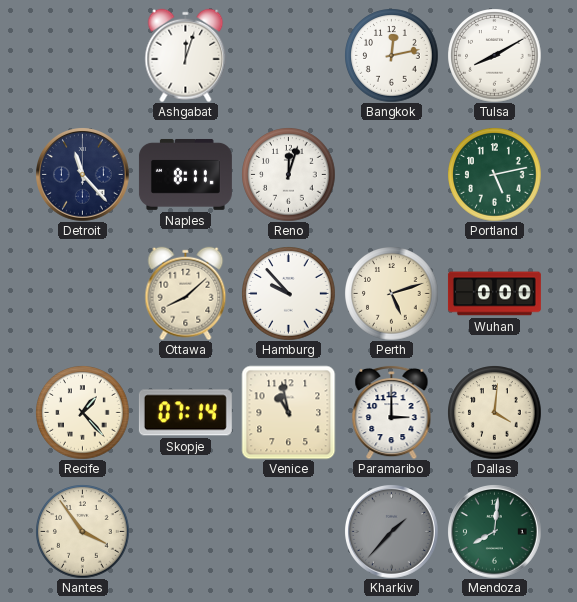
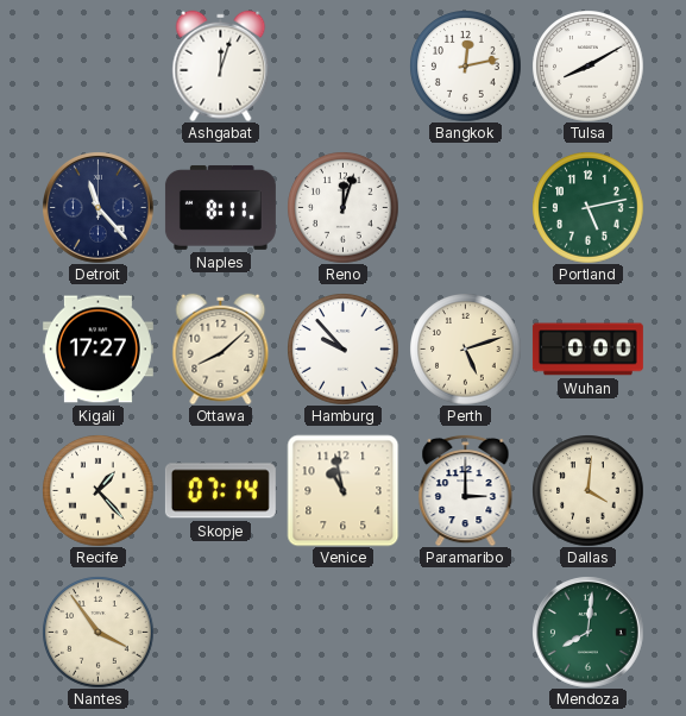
Kigali: none -> 17:27
Kharkiv: 1:37 -> none
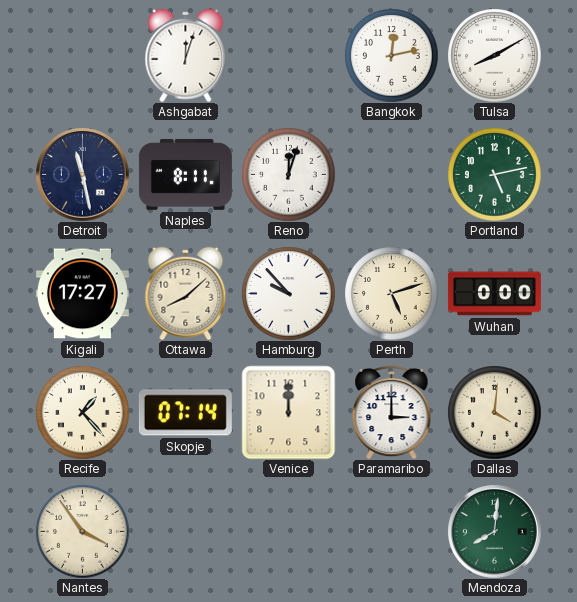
Detroit: 11:23 -> 11:28
Venice: 10:58 -> 12:00
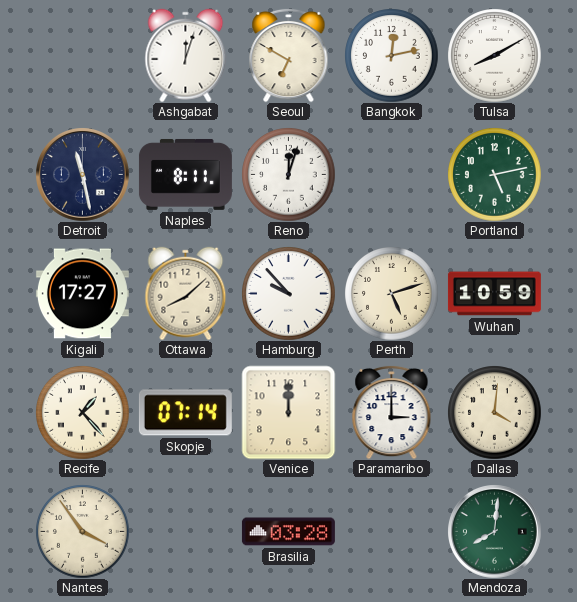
Seoul: none -> 6:50
Wuhan: 0:00 -> 10:59
Brasilia: none -> 03:28
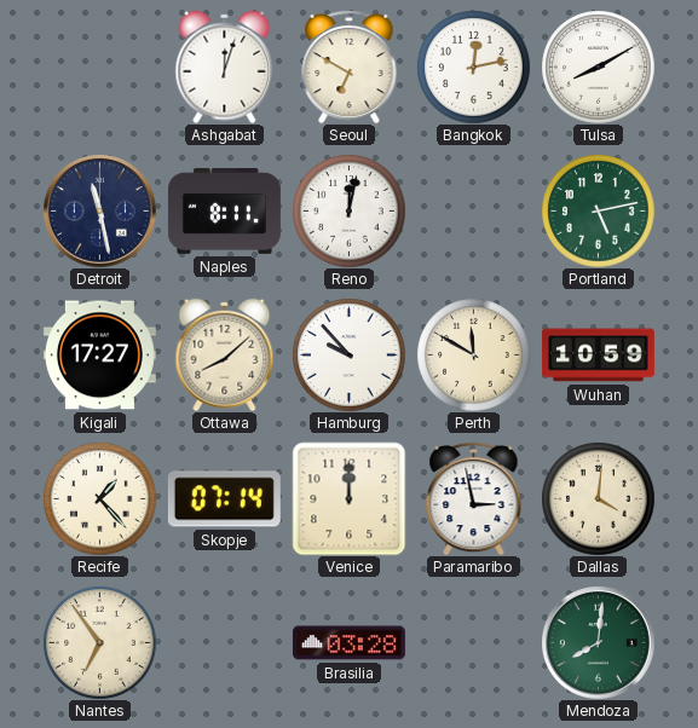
Reno: 12:03 -> 12:02
Perth: 5:12 -> 11:50
Paramaribo: 3:00 -> 2:58
Nantes: 3:54 -> 6:54
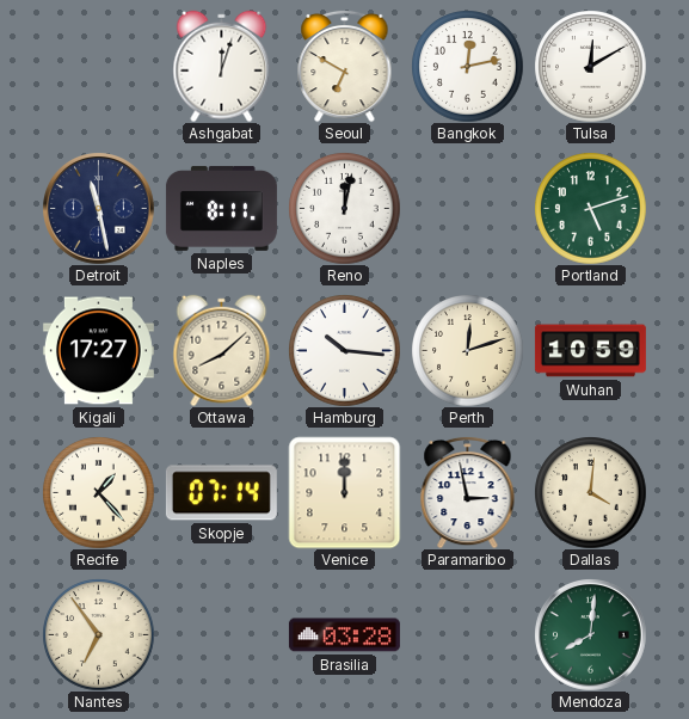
Tulsa: 8:10 -> 12:10
Portland: 5:13 -> 5:12
Hamburg: 9:53 -> 10:16
Perth: 11:50 -> 12:12
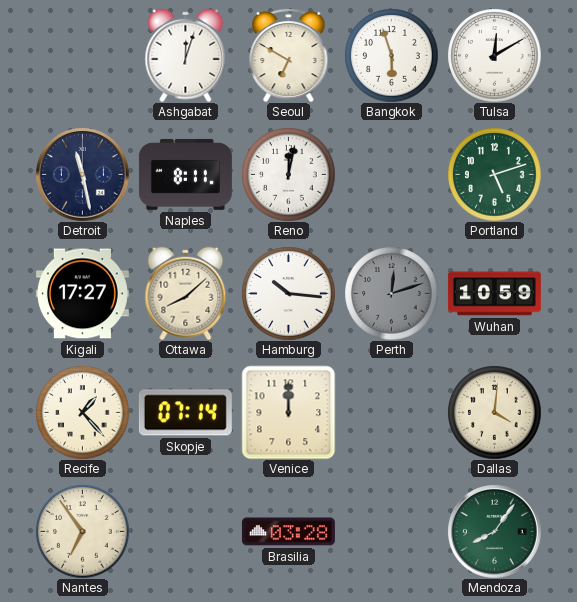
Bangkok: 12:13 -> 5:57
Perth dial: cream -> grey
Paramaribo: 2:58 -> none
Mendoza: 8:01 -> 8:06
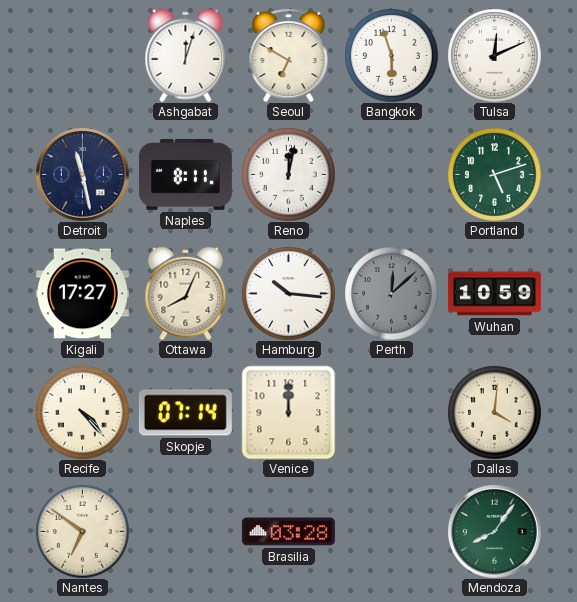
Tulsa: 12:10 -> 12:11
Ottawa: 8:08 -> 8:04
Perth: 12:12 -> 12:08
Recife: 1:23 -> 4:23
Nantes: 6:54 -> 6:51
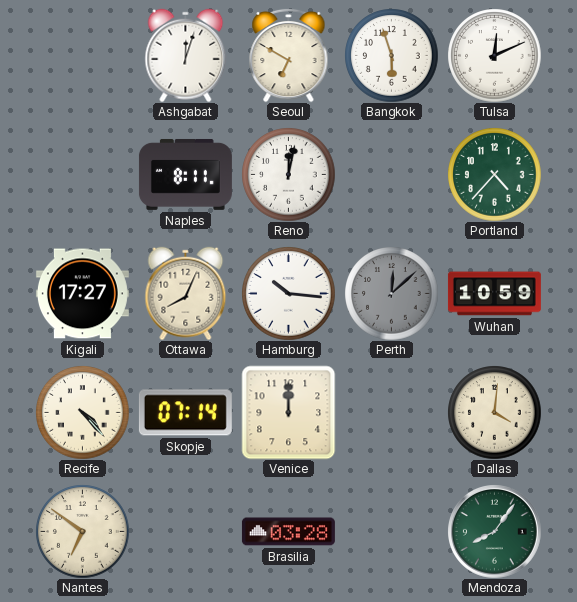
Detroit: 11:28 -> none
Portland: 5:12 -> 4:37
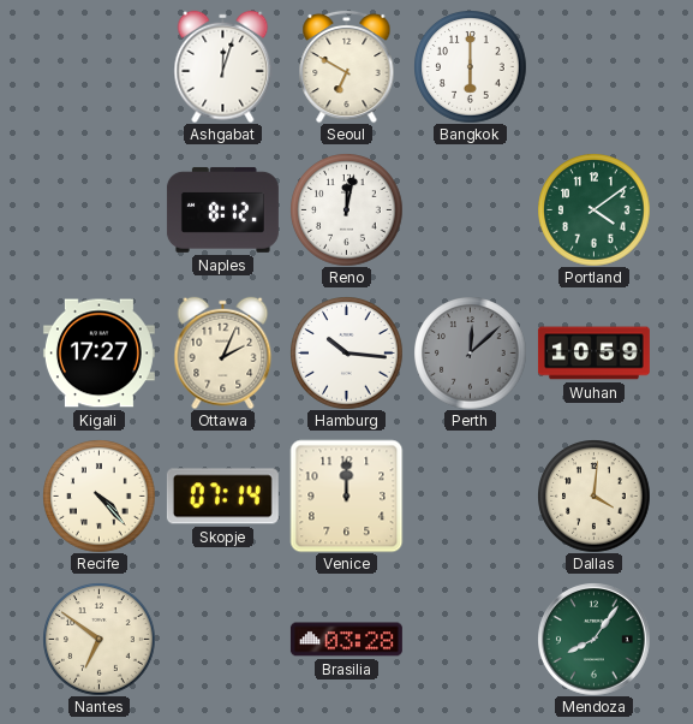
Bangkok: 5:57 -> 6:00
Tulsa: 12:11 -> none
Naples: 8:11 -> 8:12
Portland: 4:37 -> 4:09
Ottawa: 8:04 -> 2:04
